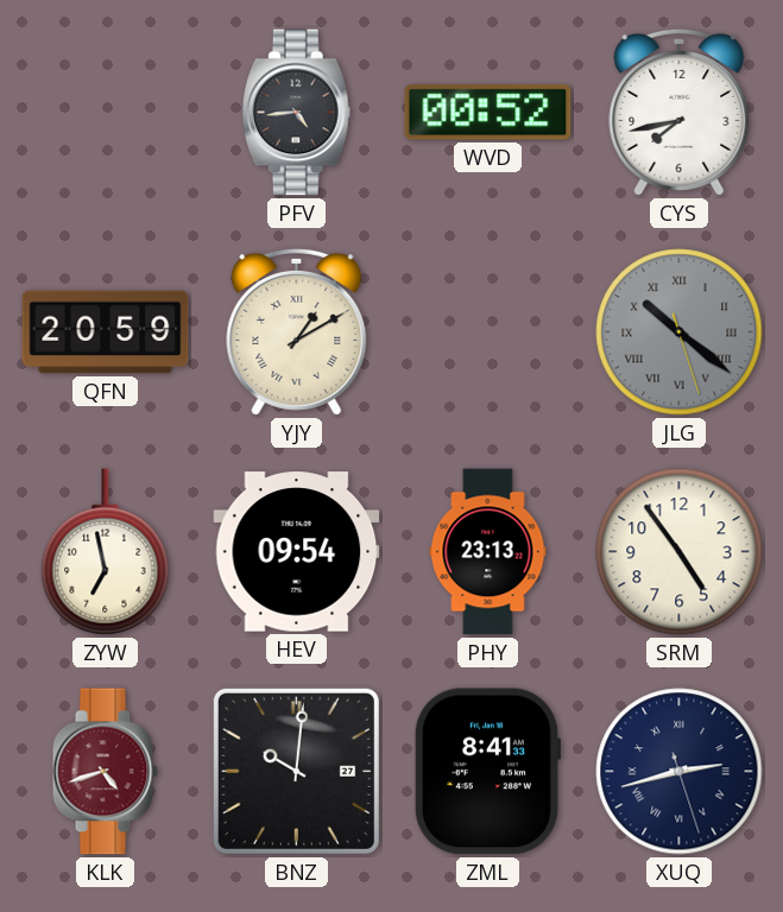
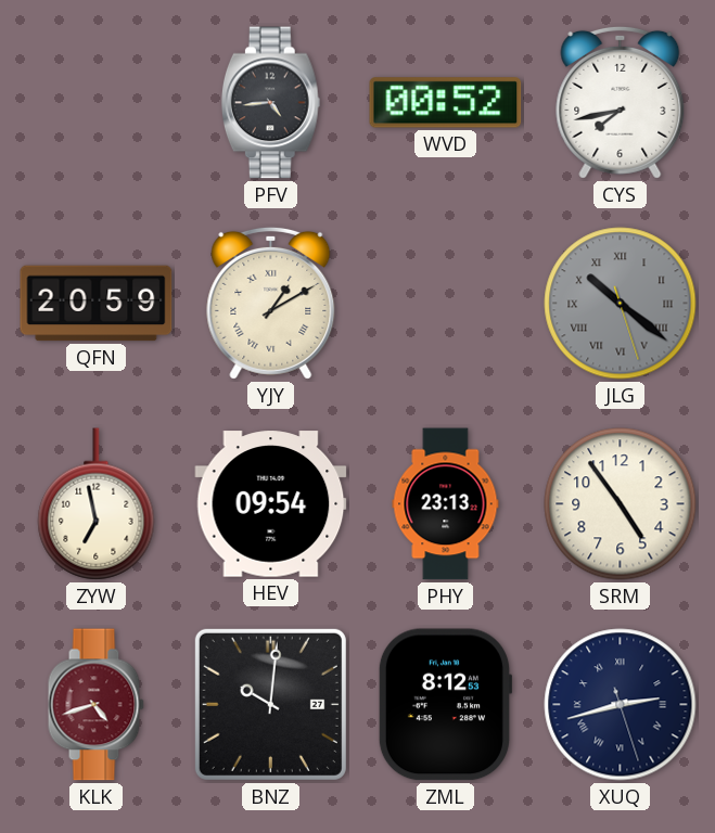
ZML: 8:41 -> 8:12
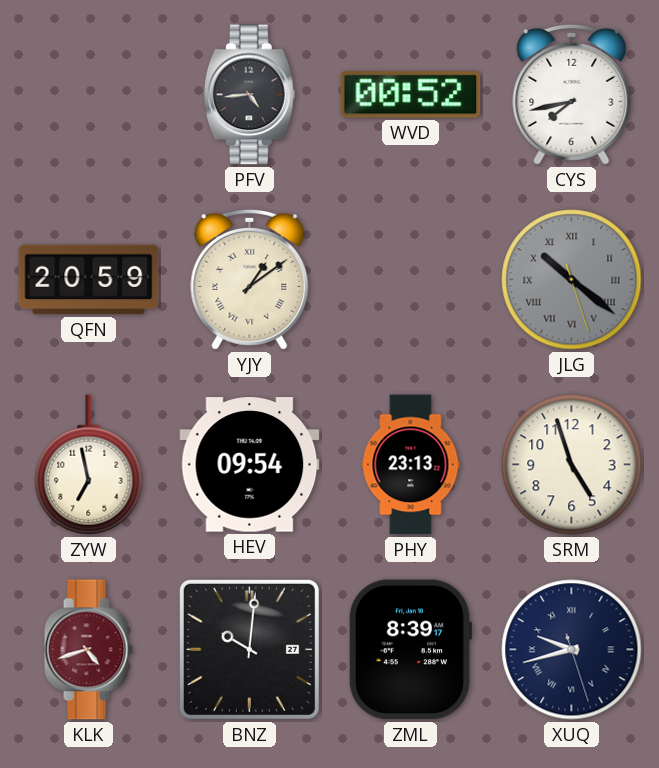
YJY: 1:10 -> 1:09
SRM: 4:54 -> 4:57
ZML: 8:12 -> 8:39
XUQ: 2:42 -> 9:42
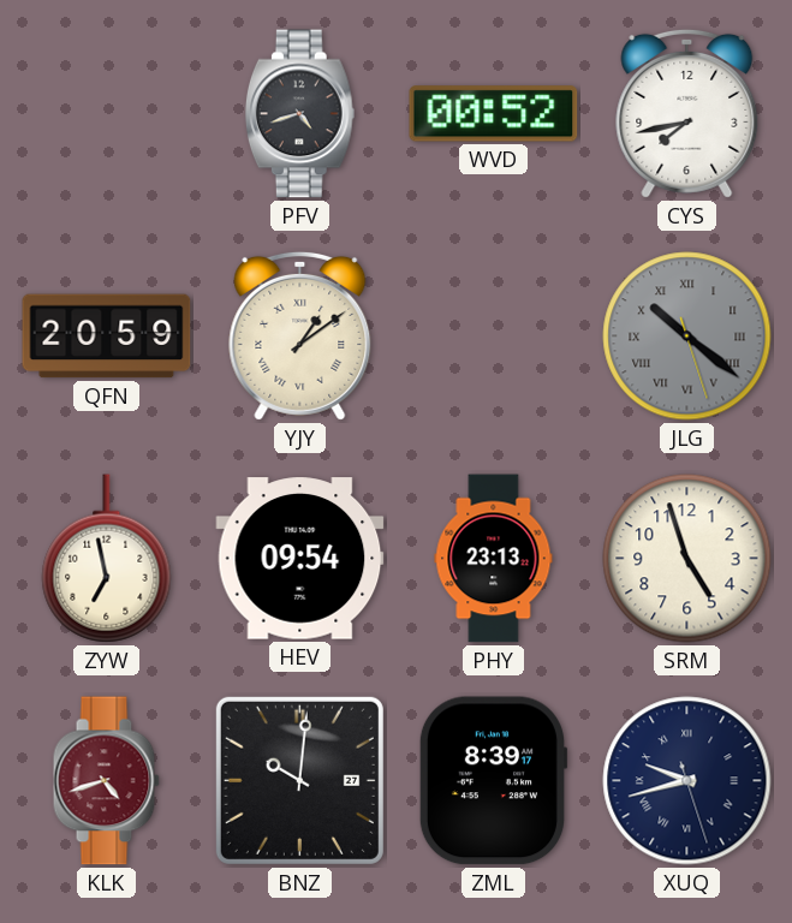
PFV: 4:44 -> 4:42
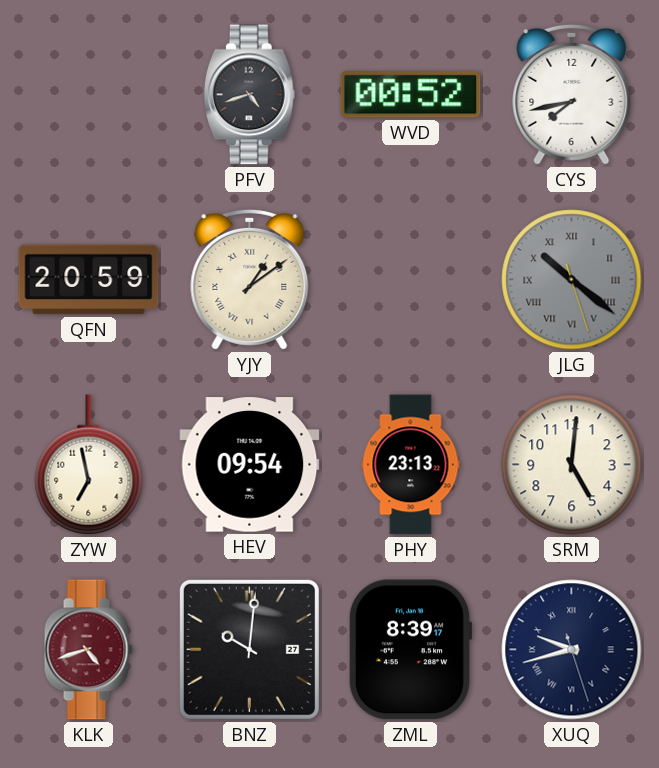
SRM: 4:57 -> 5:01
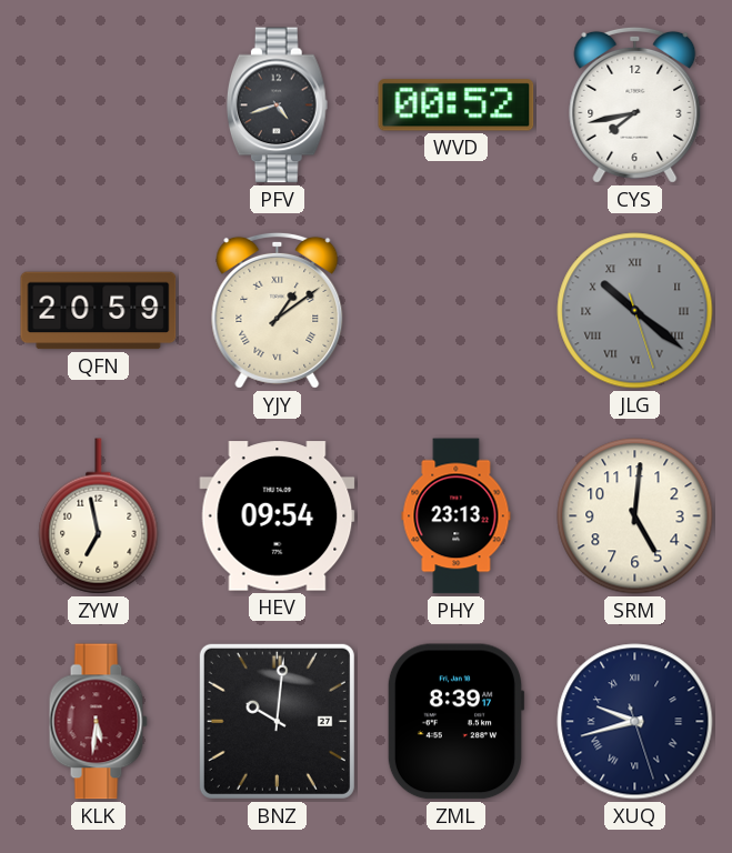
KLK: 4:42 -> 5:31
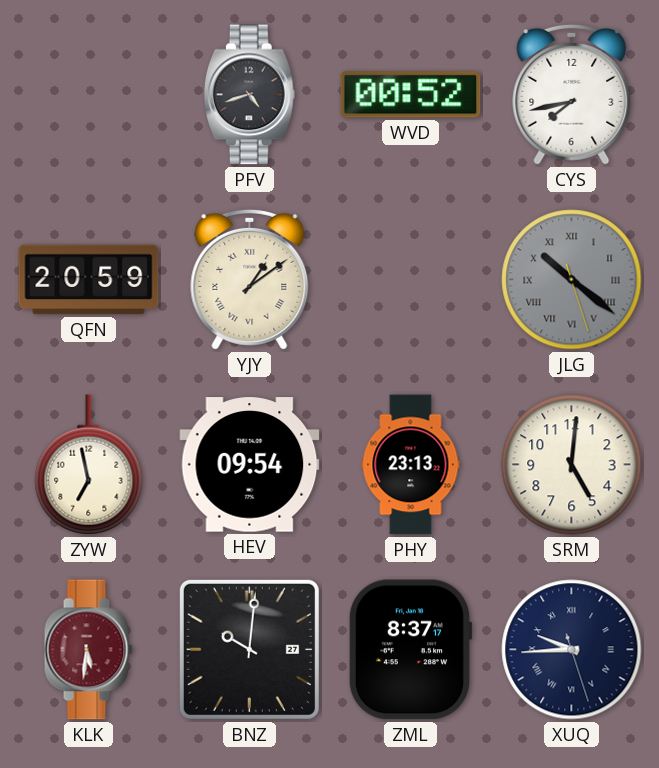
ZML: 8:39 -> 8:37
XUQ: 9:42 -> 9:44
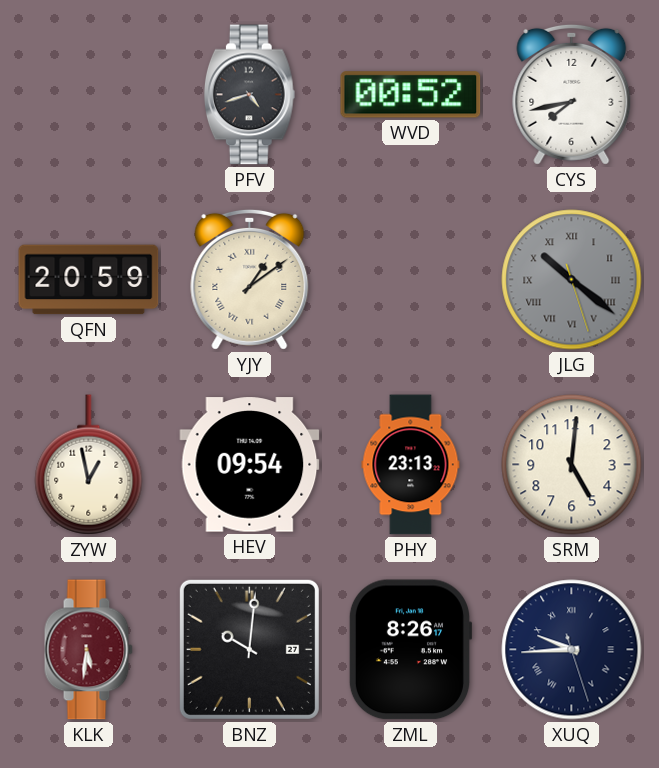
ZYW: 6:58 -> 12:58
ZML: 8:37 -> 8:26
